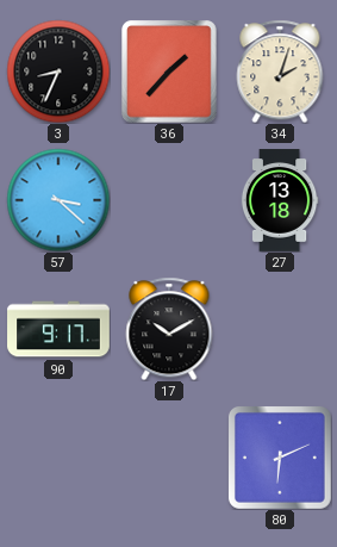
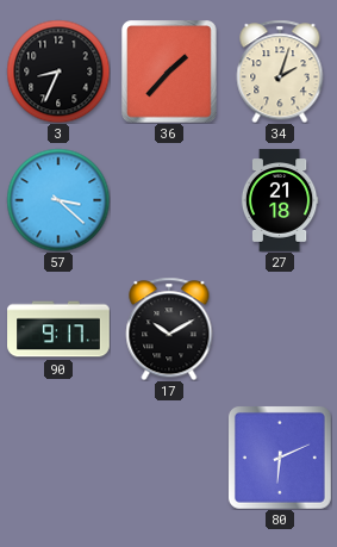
27: 13:18 -> 21:18
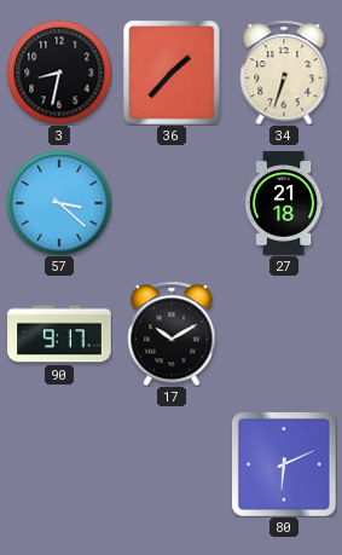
3: 8:34 -> 8:32
34: 2:03 -> 6:33
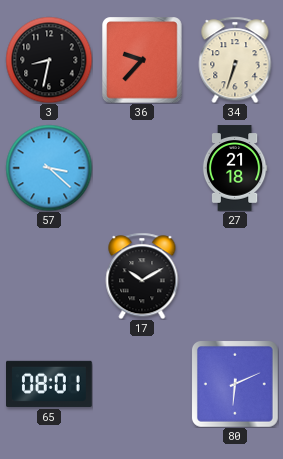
36: 1:37 -> 9:37
90: 9:17 -> none
65: none -> 08:01
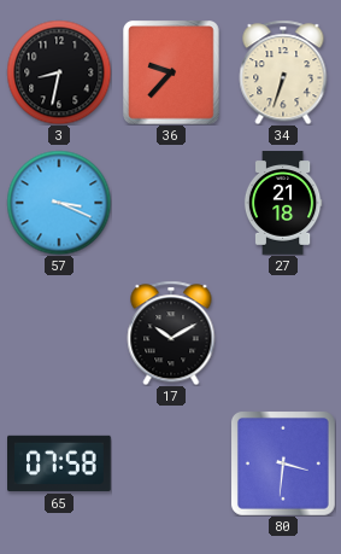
57: 3:22 -> 3:19
65: 08:01 -> 07:58
80: 6:11 -> 3:31
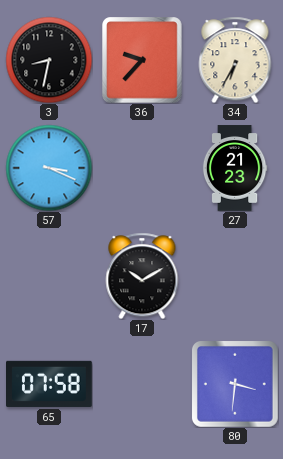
34: 6:33 -> 6:35
27: 21:18 -> 21:23
